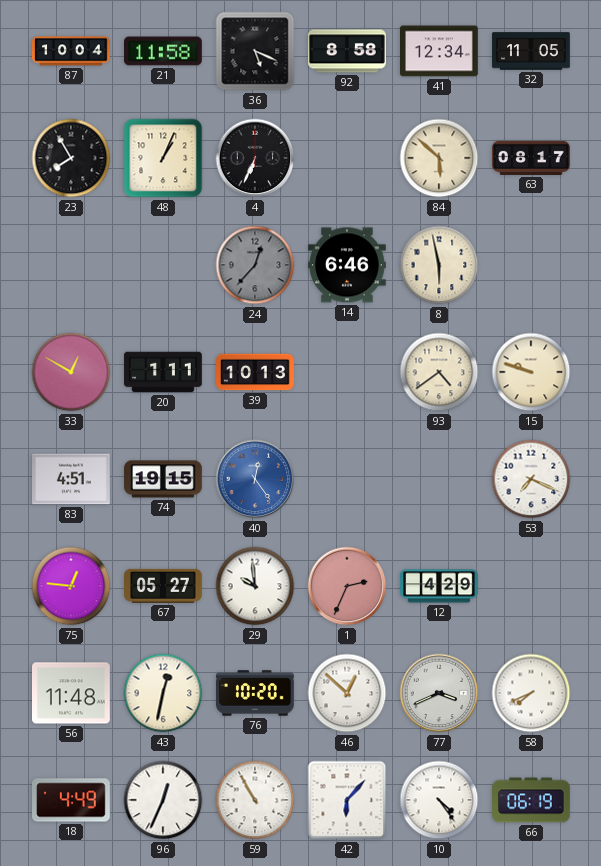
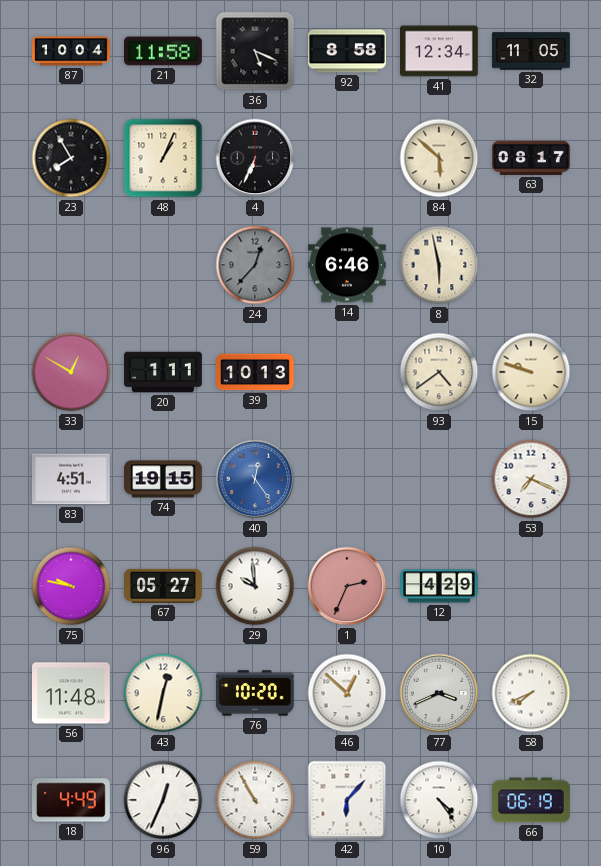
75: 12:46 -> 9:47
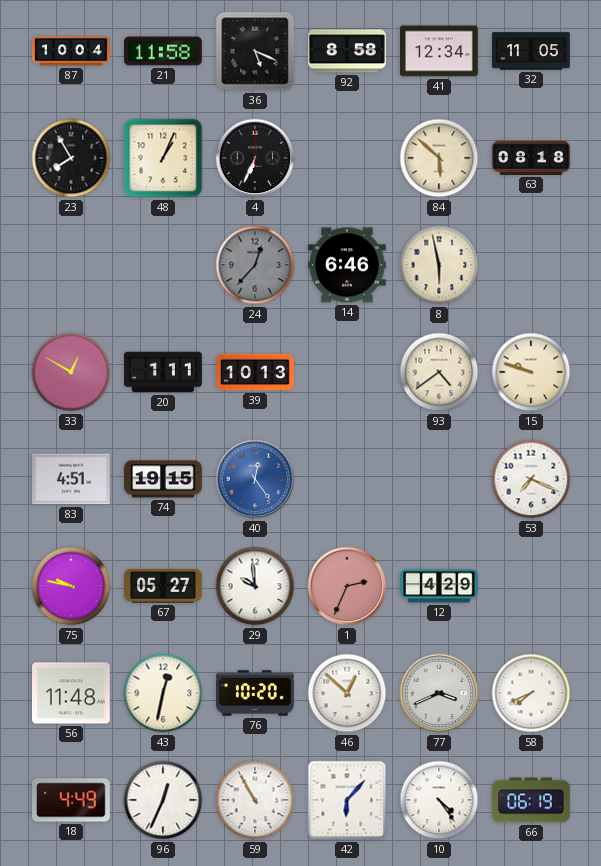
63: 08:17 -> 08:18
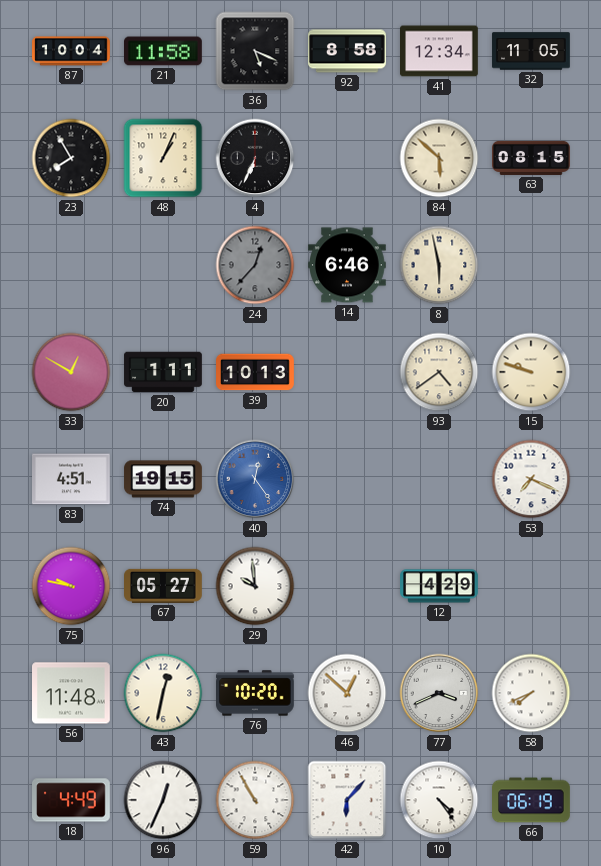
63: 08:18 -> 08:15
1: 2:34 -> none
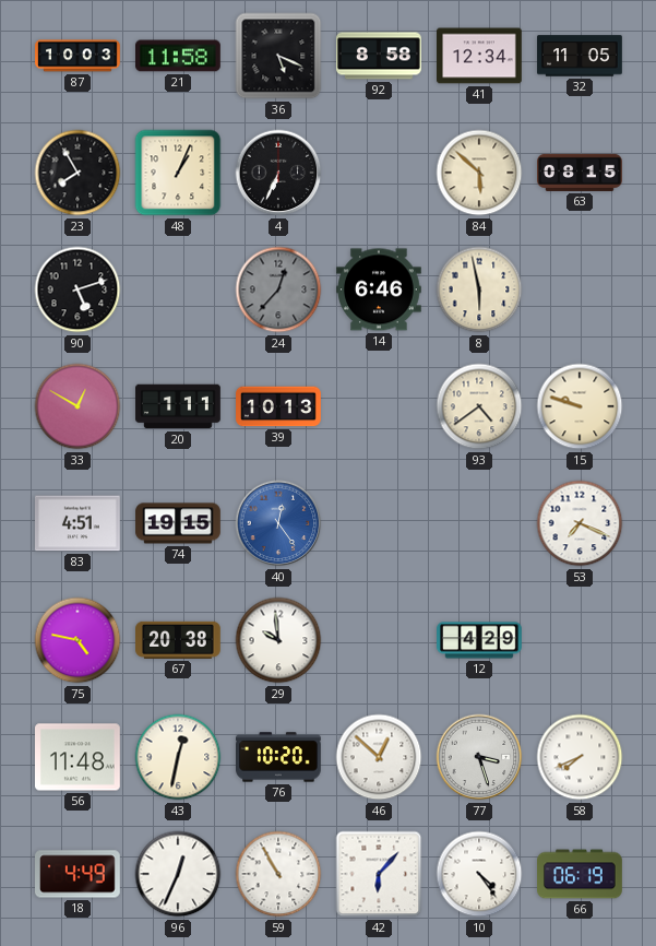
87: 10:04 -> 10:03
90: none -> 5:12
75: 9:47 -> 4:47
67: 05:27 -> 20:38
77: 3:41 -> 3:27
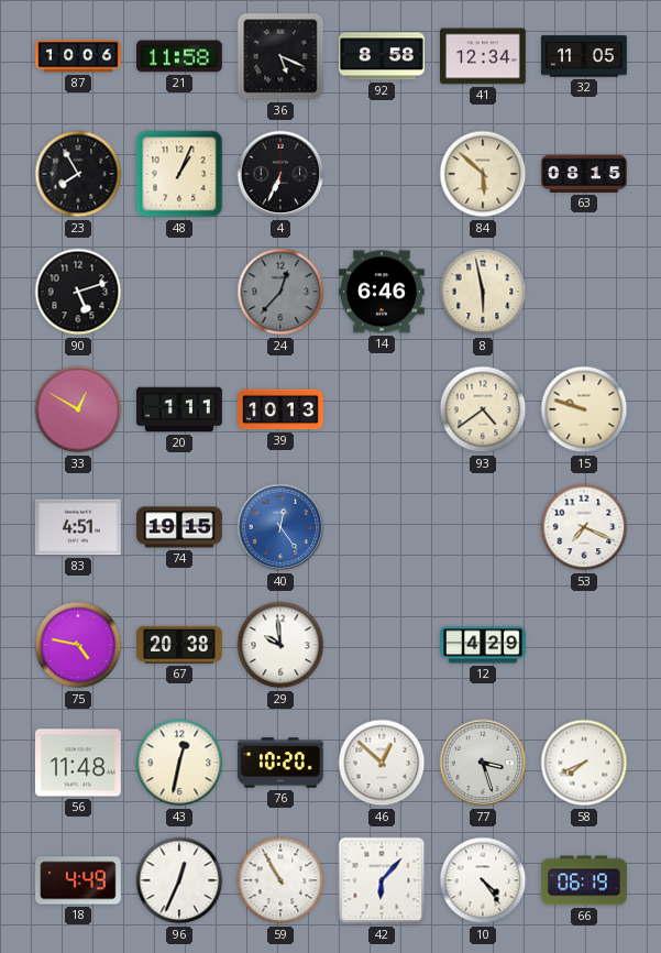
87: 10:03 -> 10:06
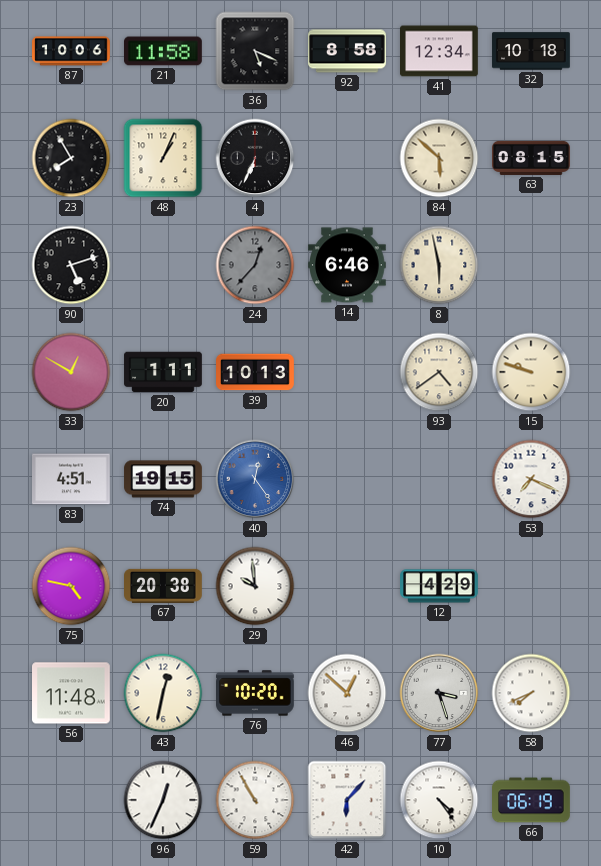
32: 11:05 -> 10:18
18: 4:49 -> none
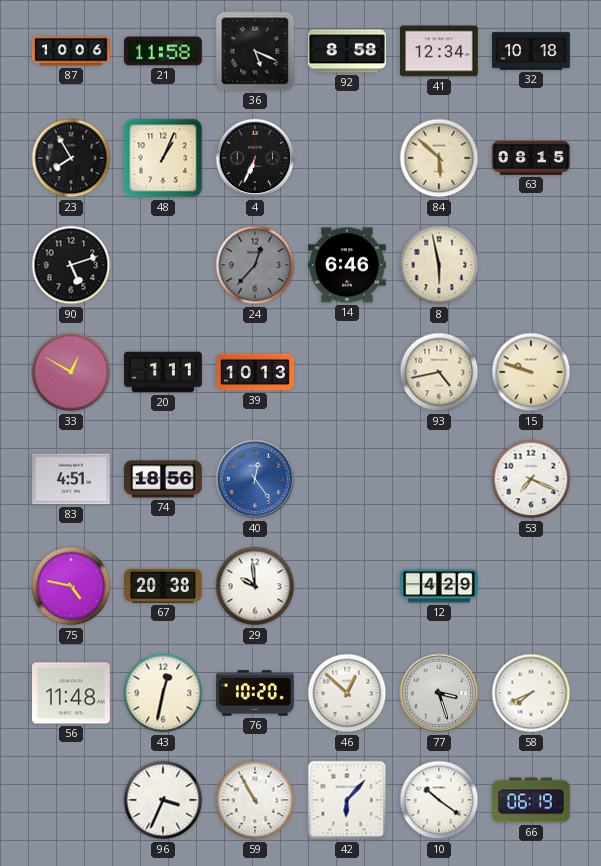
93: 4:39 -> 4:43
74: 19:15 -> 18:56
96: 12:34 -> 3:34
10: 4:24 -> 10:21
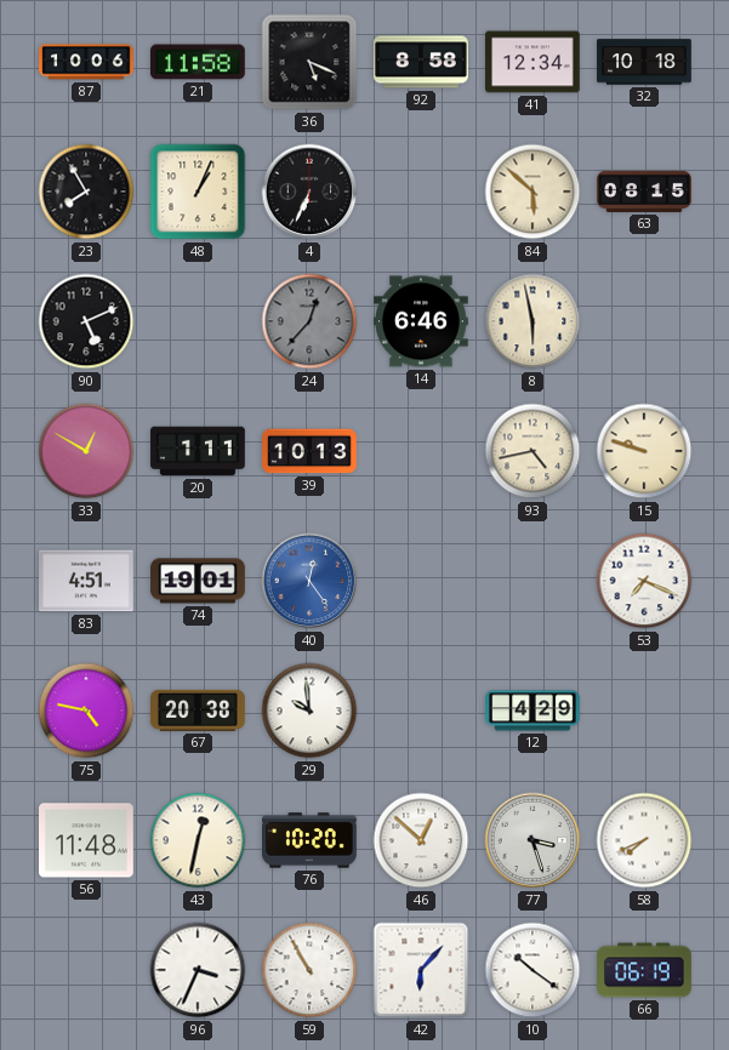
90: 5:12 -> 5:11
74: 18:56 -> 19:01
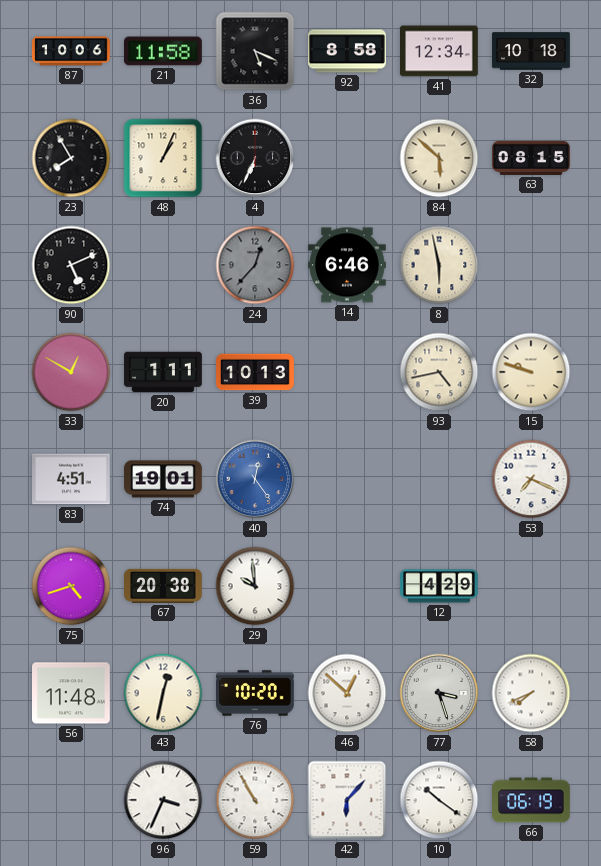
75: 4:47 -> 4:42
